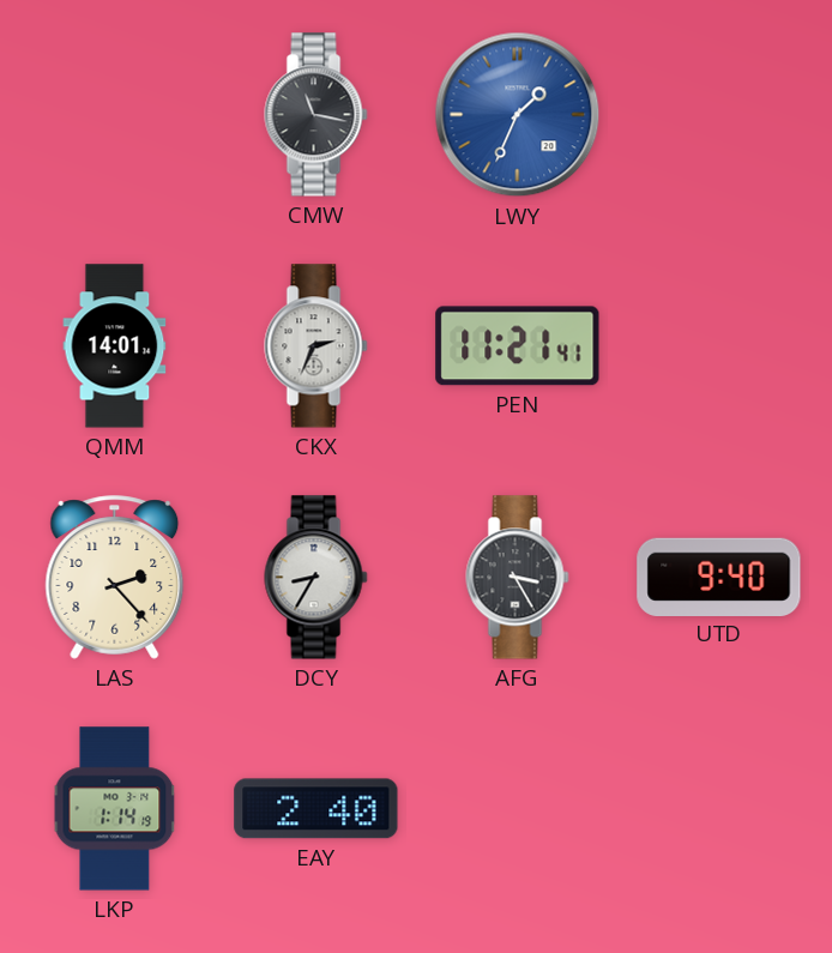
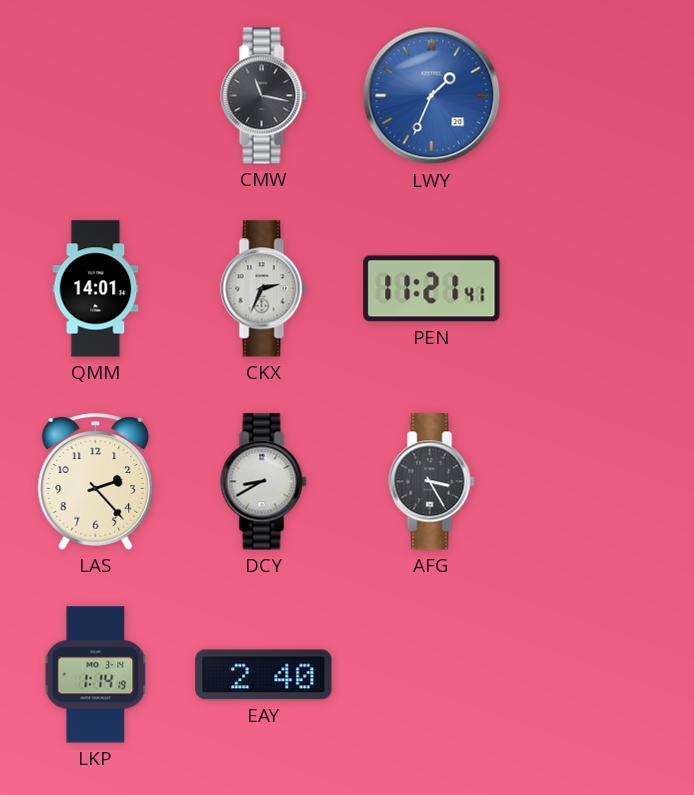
DCY: 8:35 -> 8:40
UTD: 9:40 -> none
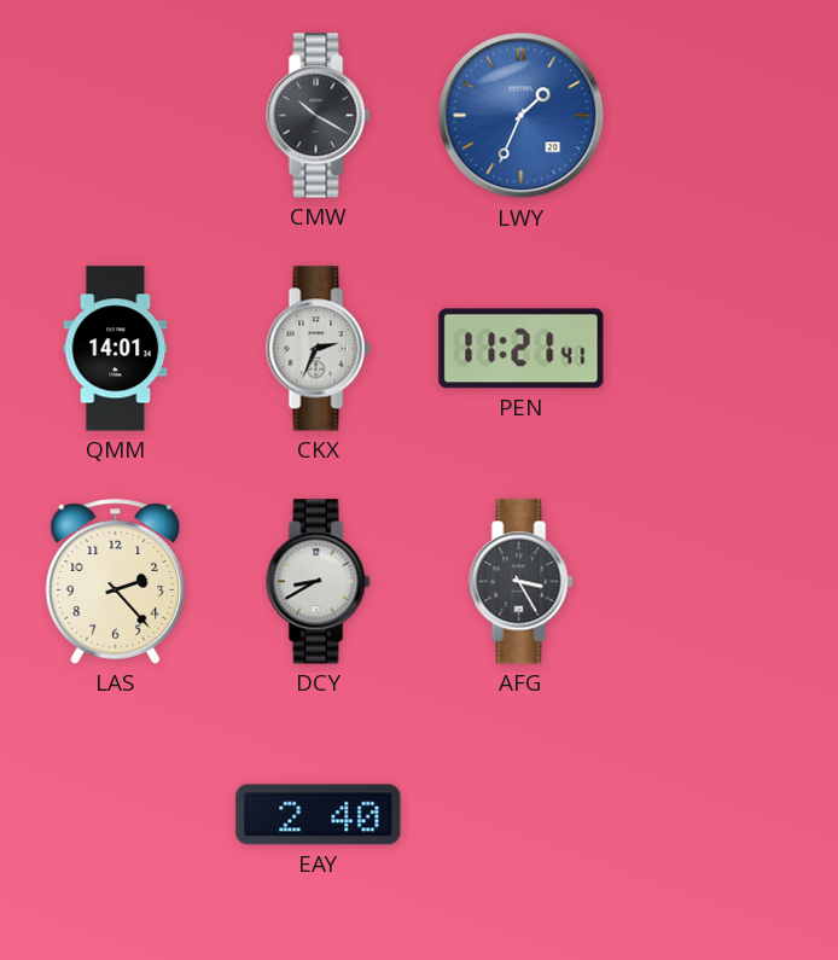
CMW: 11:17 -> 10:20
LKP: 1:14 -> none
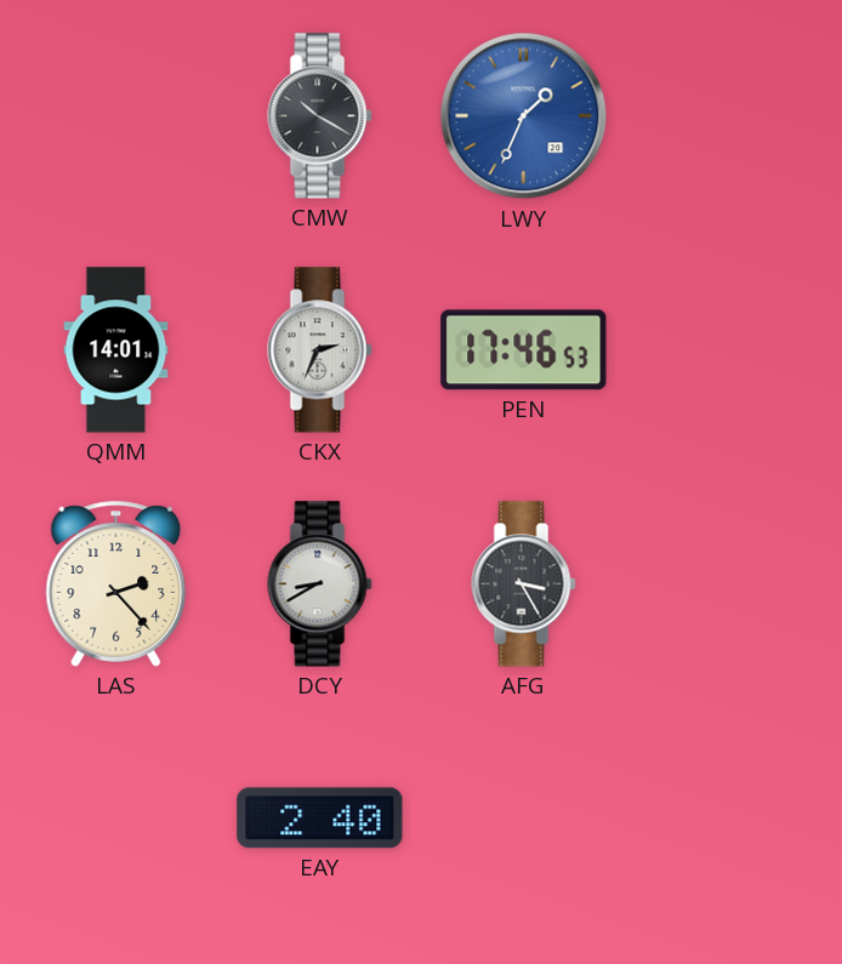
PEN: 11:21 -> 17:46
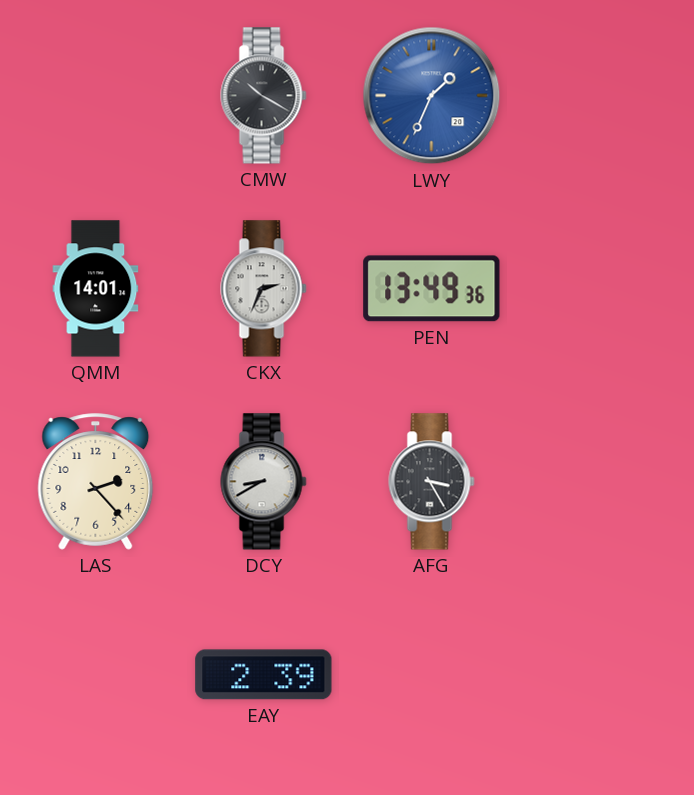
PEN: 17:46 -> 13:49
EAY: 2:40 -> 2:39
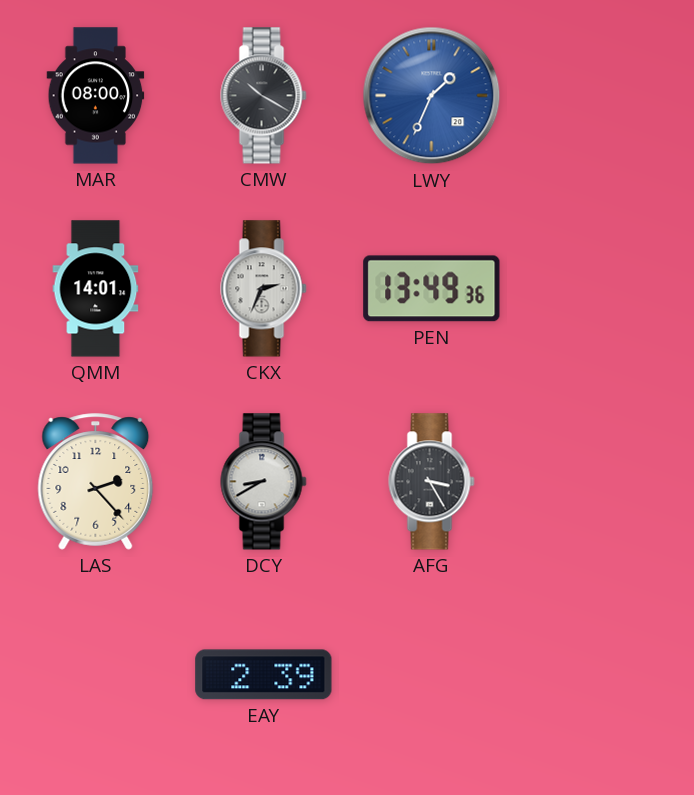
MAR: none -> 08:00
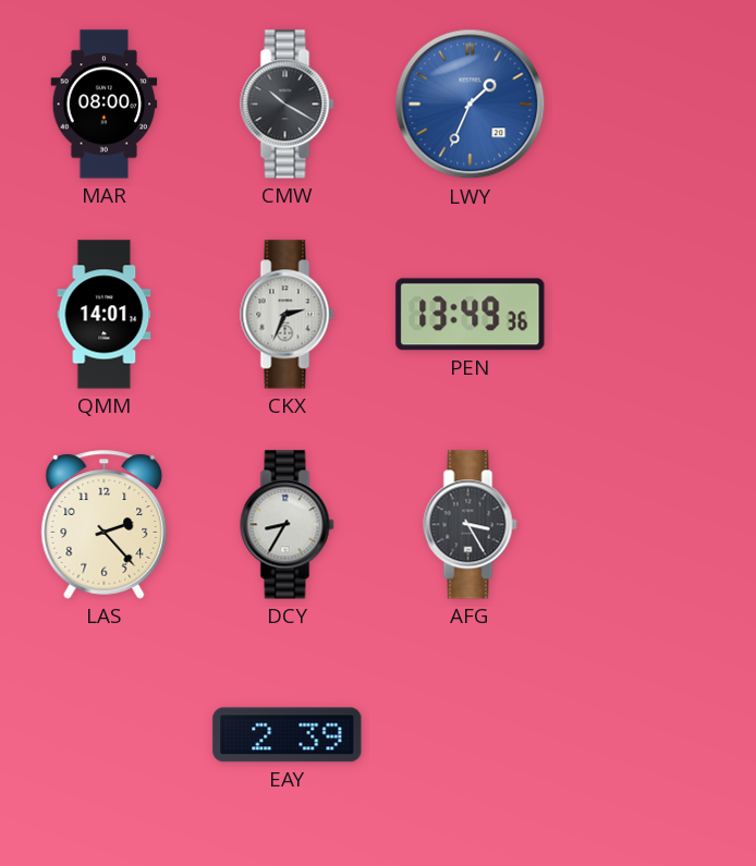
DCY: 8:40 -> 8:35
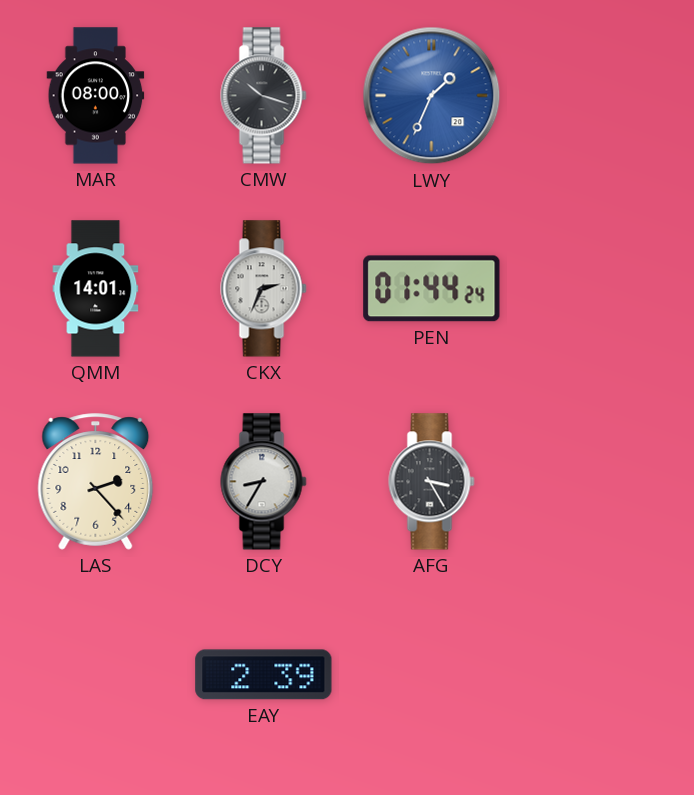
CMW: 10:20 -> 10:18
PEN: 13:49 -> 01:44
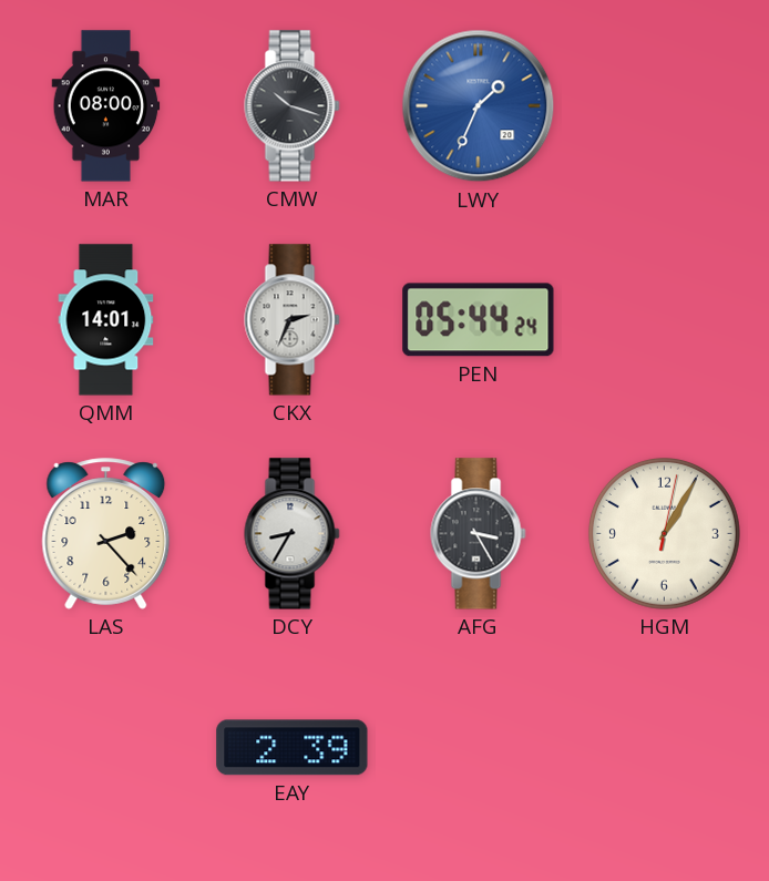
PEN: 01:44 -> 05:44
HGM: none -> 1:05
